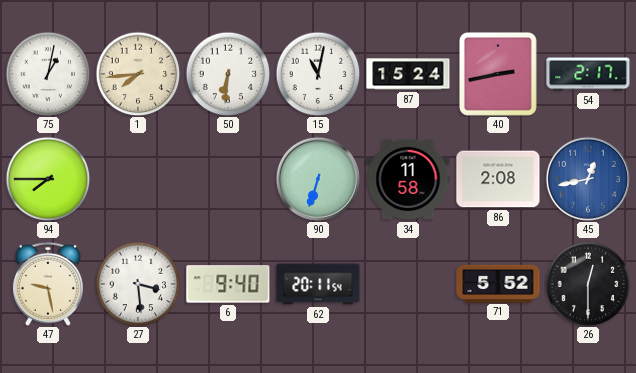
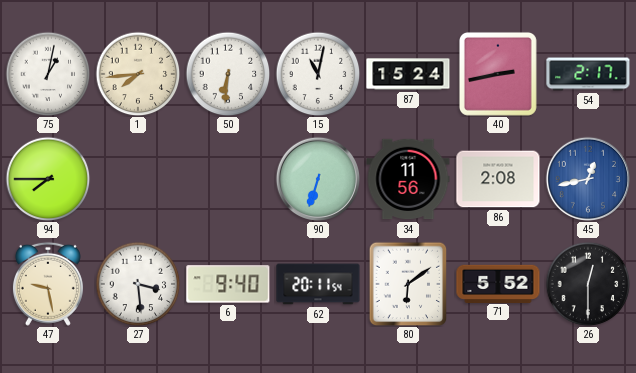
34: 11:58 -> 11:56
80: none -> 6:09
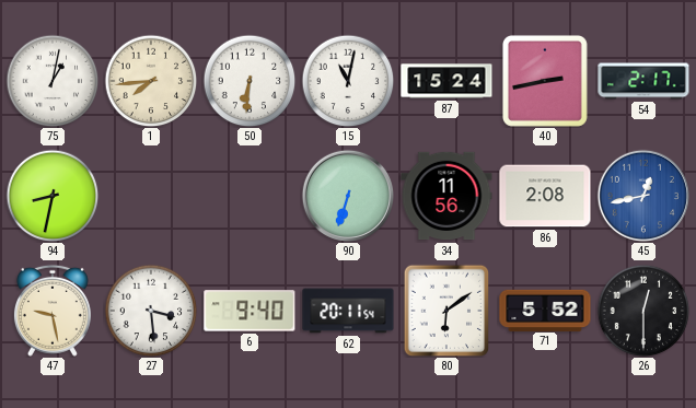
94: 7:45 -> 8:32
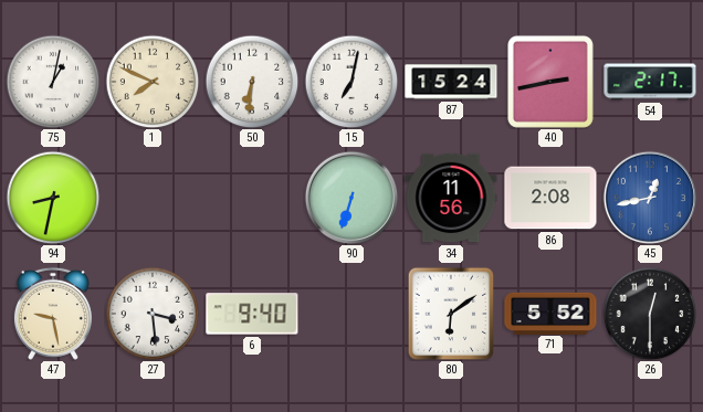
1: 7:44 -> 7:49
15: 11:02 -> 7:02
62: 20:11 -> none
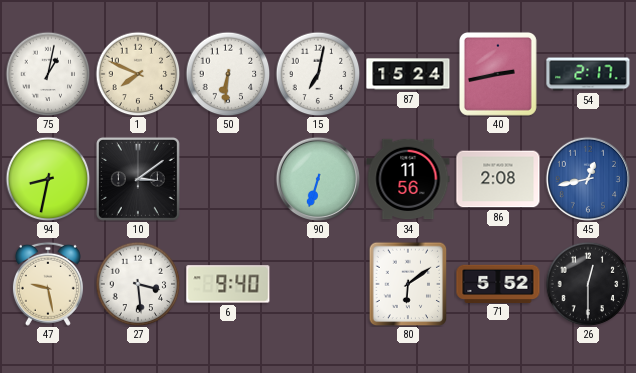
10: none -> 3:09
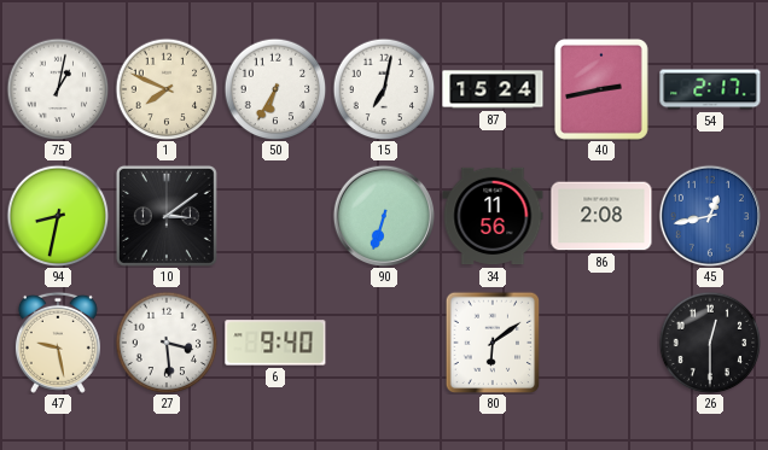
50: 6:31 -> 6:35
71: 5:52 -> none
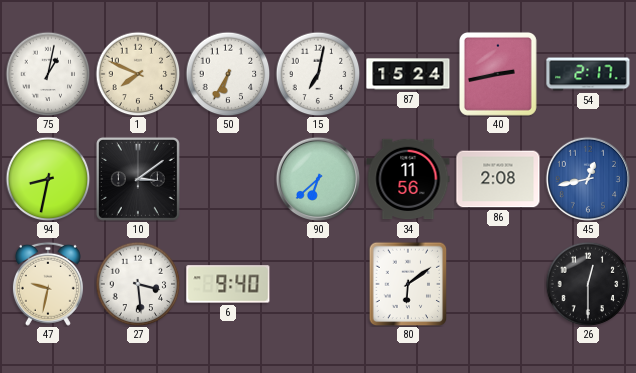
90: 6:33 -> 6:38
47: 9:28 -> 9:32
